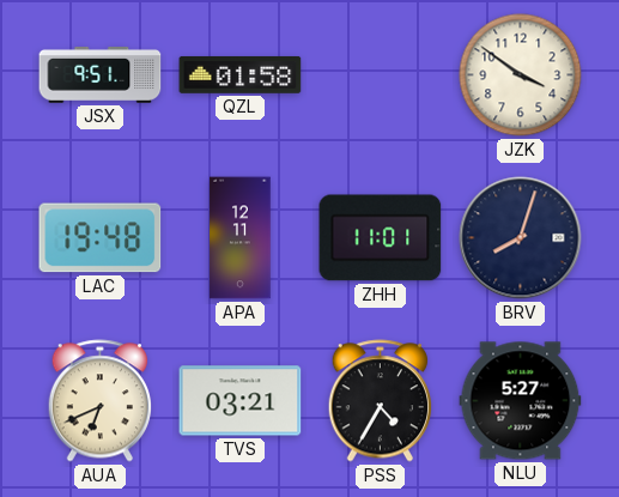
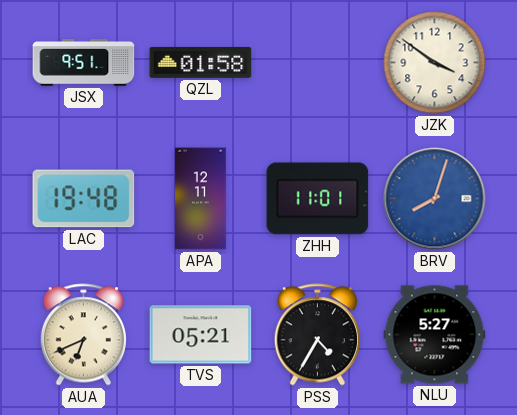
BRV dial: navy -> blue
TVS: 03:21 -> 05:21
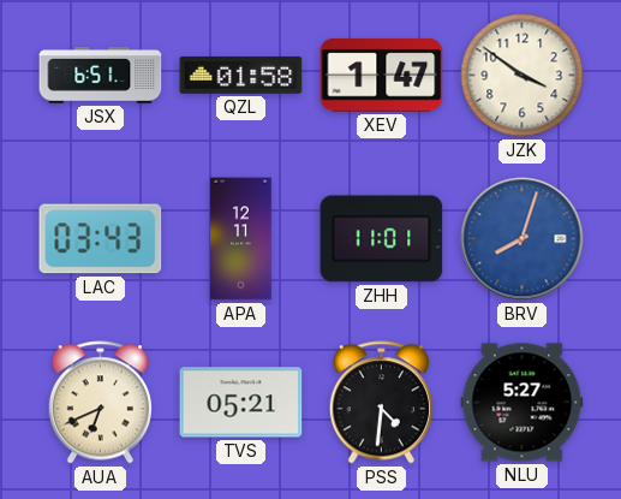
JSX: 9:51 -> 6:51
XEV: none -> 1:47
LAC: 19:48 -> 03:43
PSS: 4:35 -> 4:31
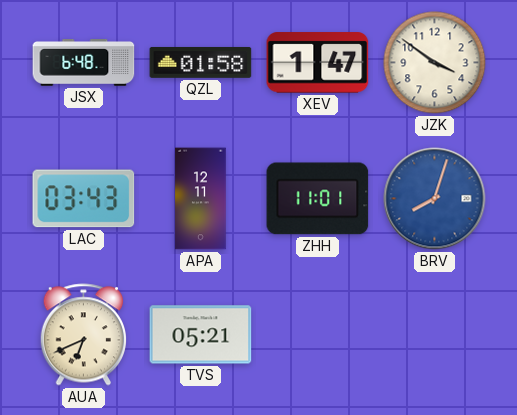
JSX: 6:51 -> 6:48
PSS: 4:31 -> none
NLU: 5:27 -> none
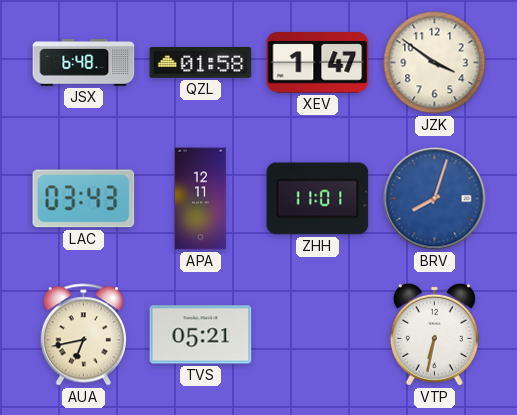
AUA: 6:41 -> 6:43
VTP: none -> 6:32
